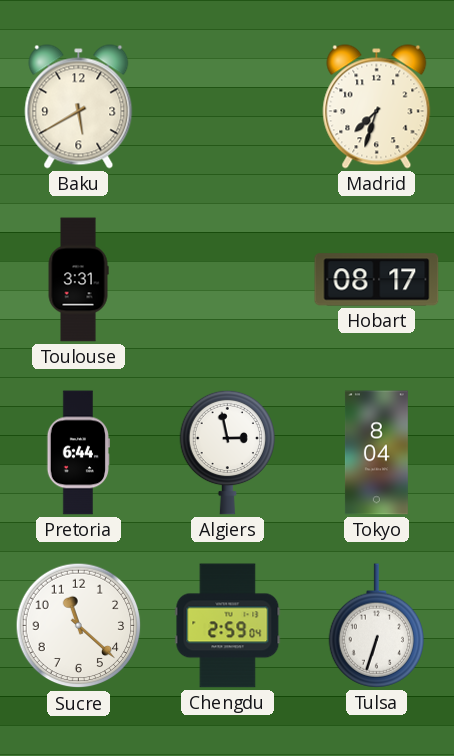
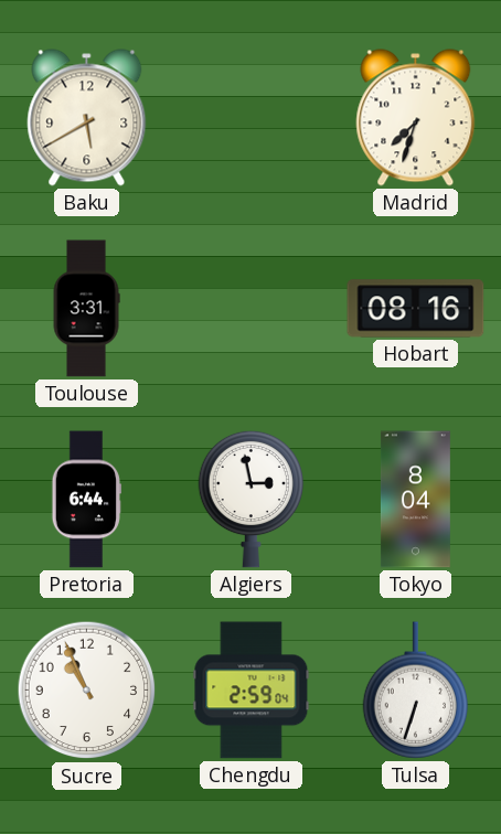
Hobart: 08:17 -> 08:16
Sucre: 11:22 -> 10:56
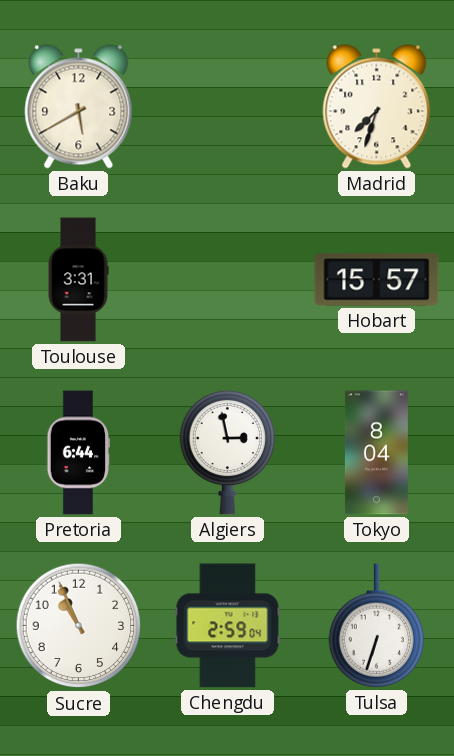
Hobart: 08:16 -> 15:57
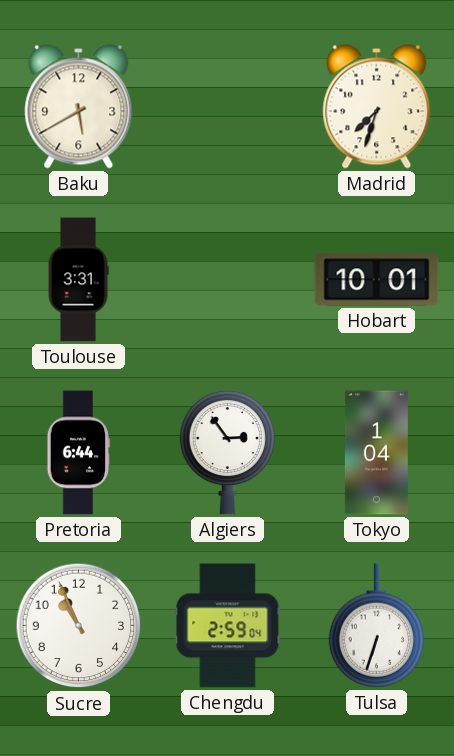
Hobart: 15:57 -> 10:01
Algiers: 2:58 -> 2:54
Tokyo: 8:04 -> 1:04
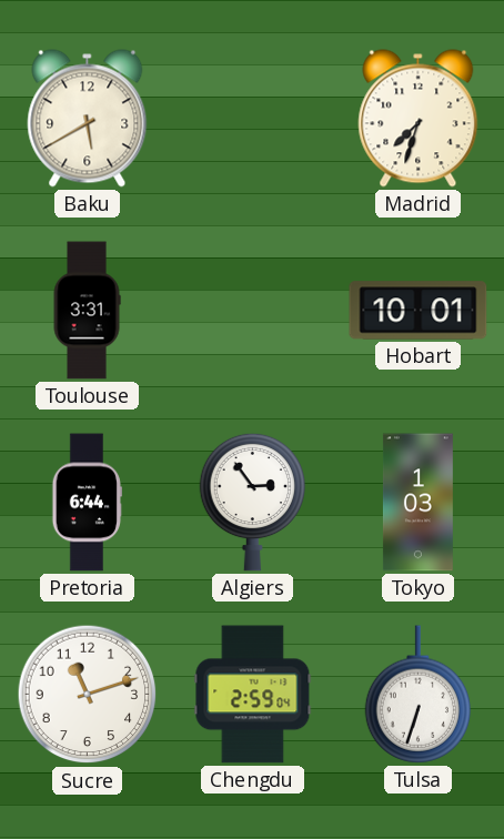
Tokyo: 1:04 -> 1:03
Sucre: 10:56 -> 11:12
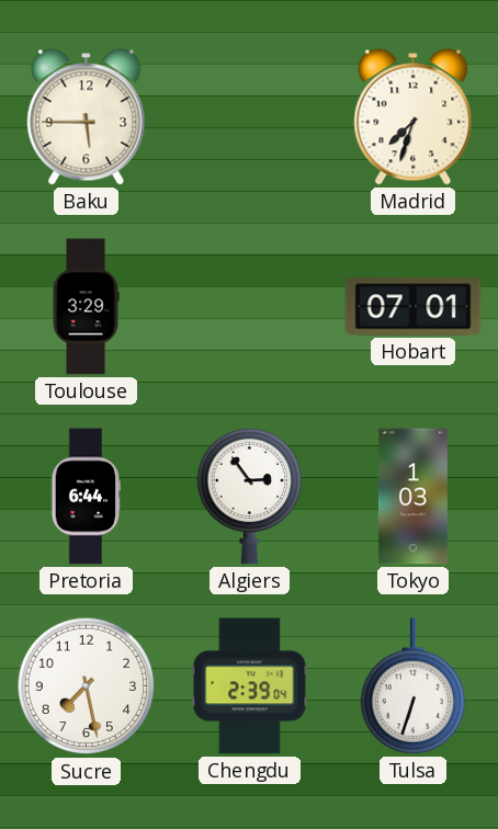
Baku: 5:40 -> 5:45
Toulouse: 3:31 -> 3:29
Hobart: 10:01 -> 07:01
Sucre: 11:12 -> 7:28
Chengdu: 2:59 -> 2:39
